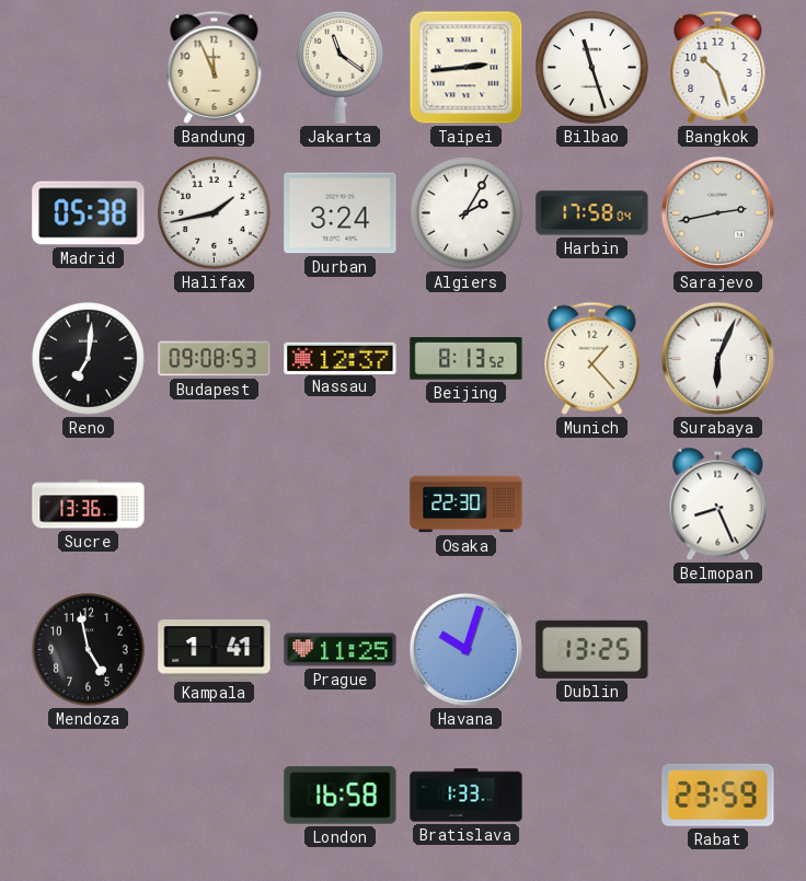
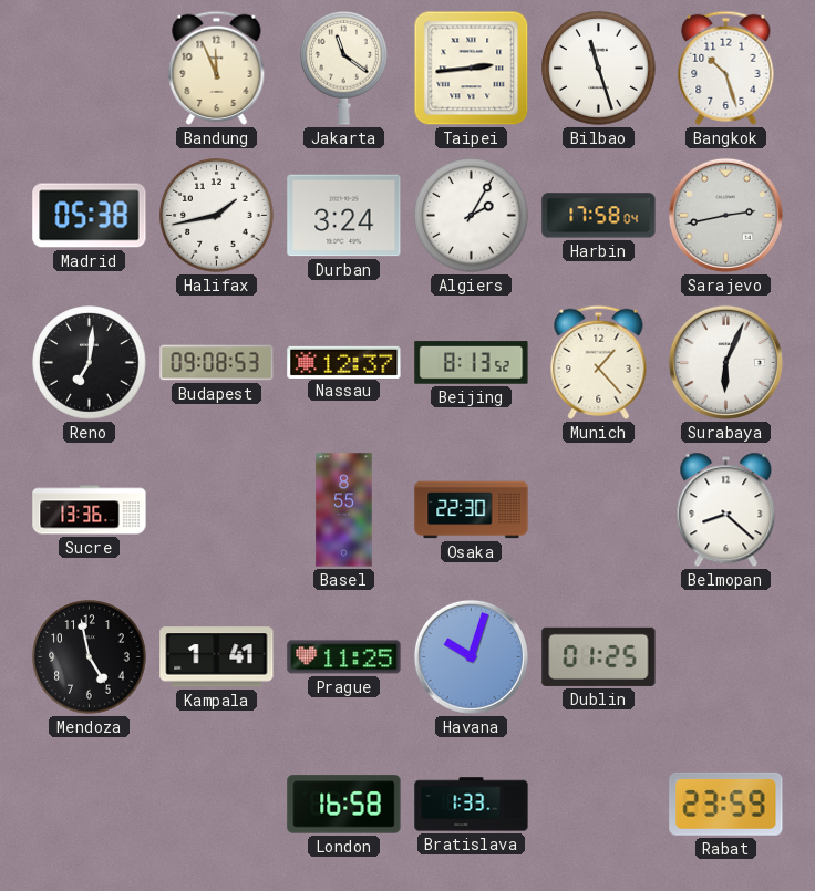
Basel: none -> 8:55
Belmopan: 8:26 -> 8:22
Dublin: 13:25 -> 01:25
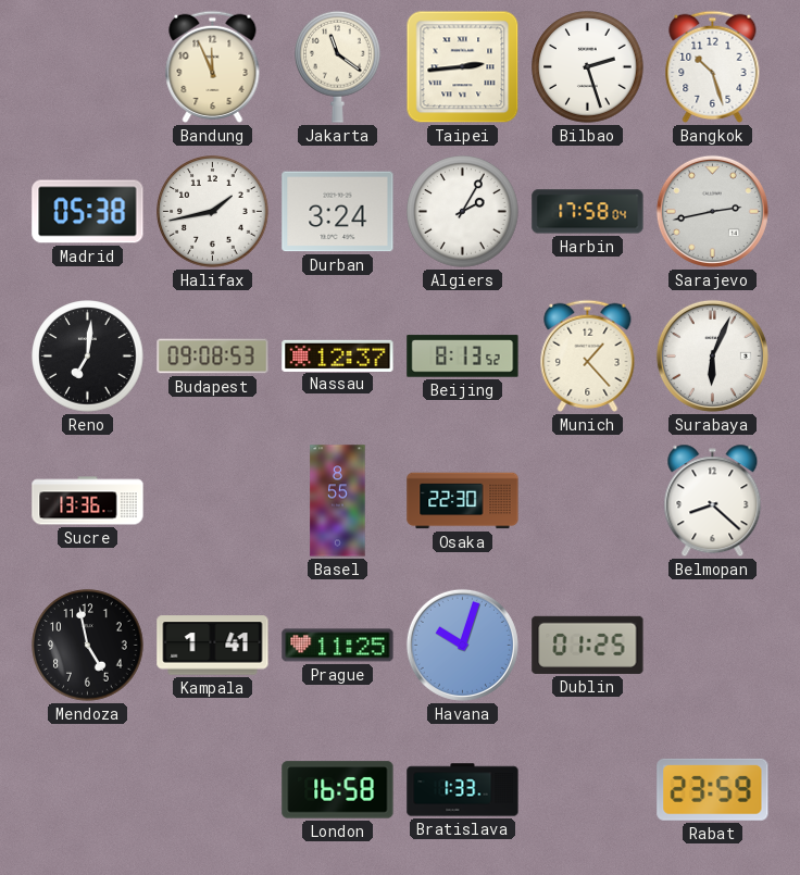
Bilbao: 11:27 -> 2:27
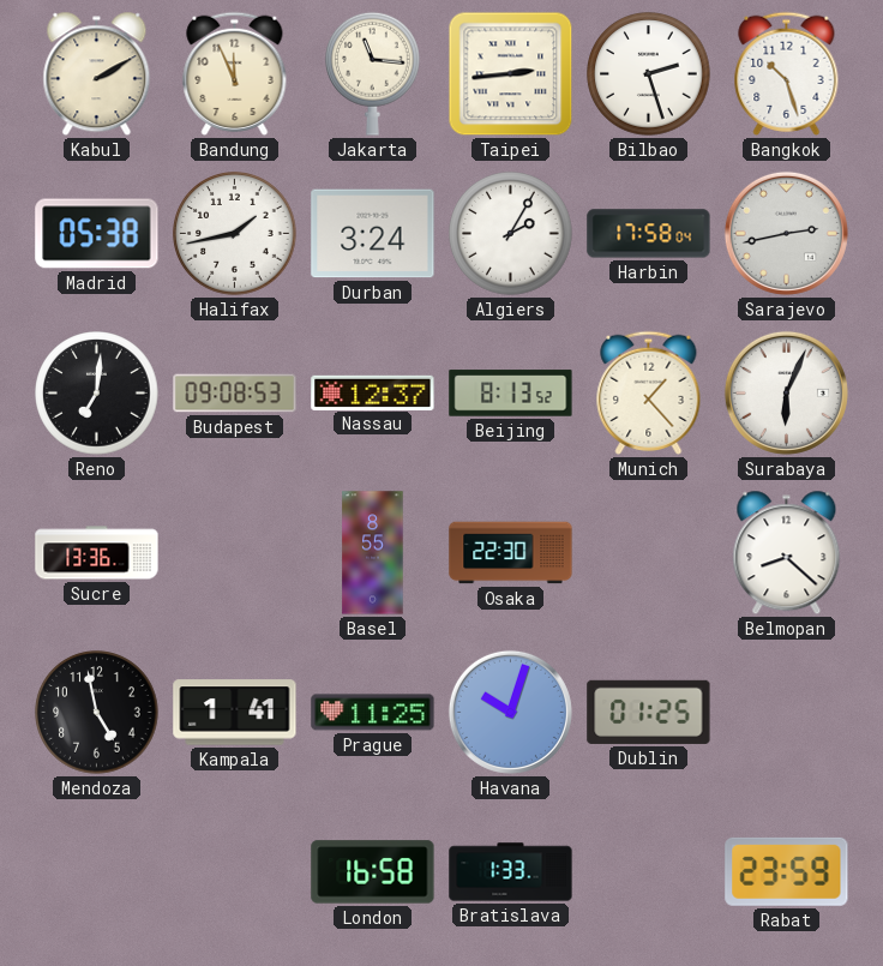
Kabul: none -> 2:10
Jakarta: 11:21 -> 11:16
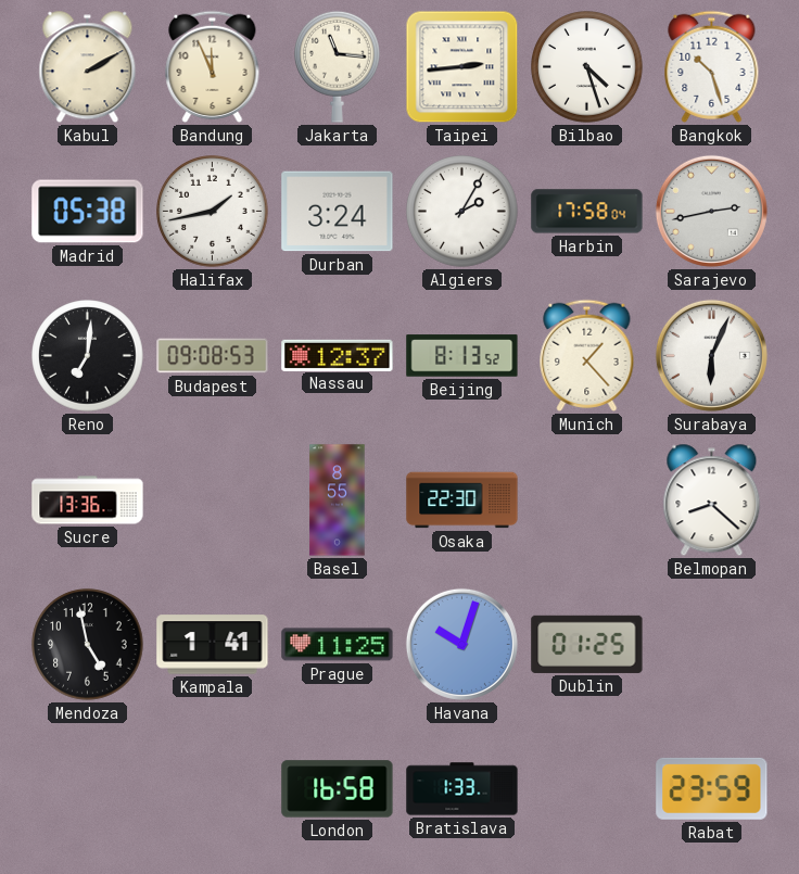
Bilbao: 2:27 -> 4:27
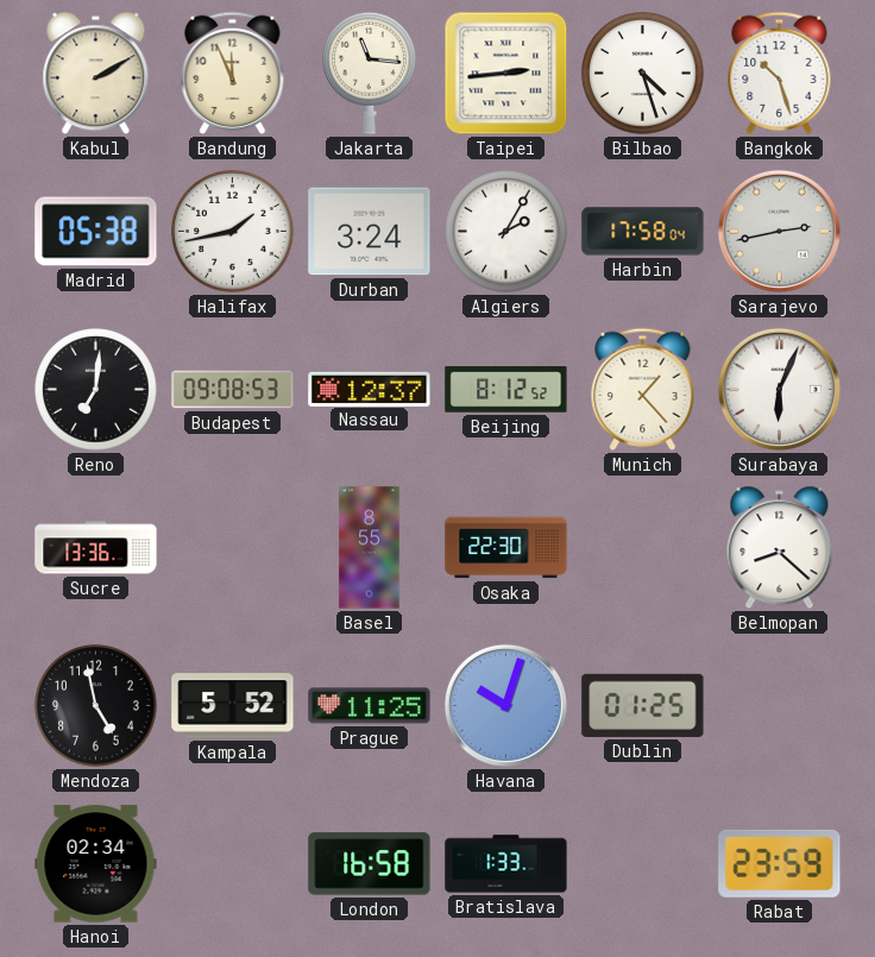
Beijing: 8:13 -> 8:12
Kampala: 1:41 -> 5:52
Hanoi: none -> 02:34
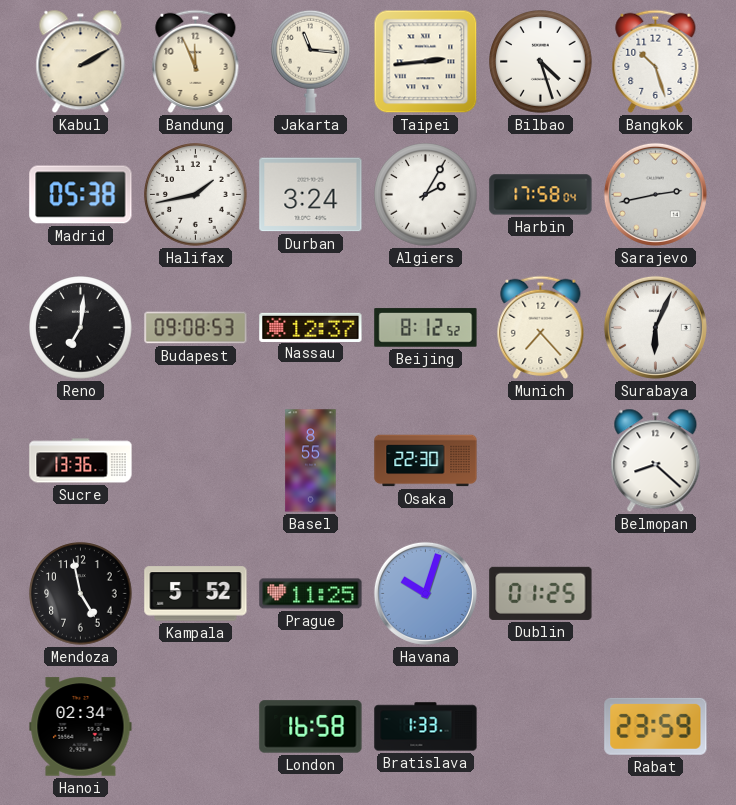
Munich: 1:23 -> 7:23
